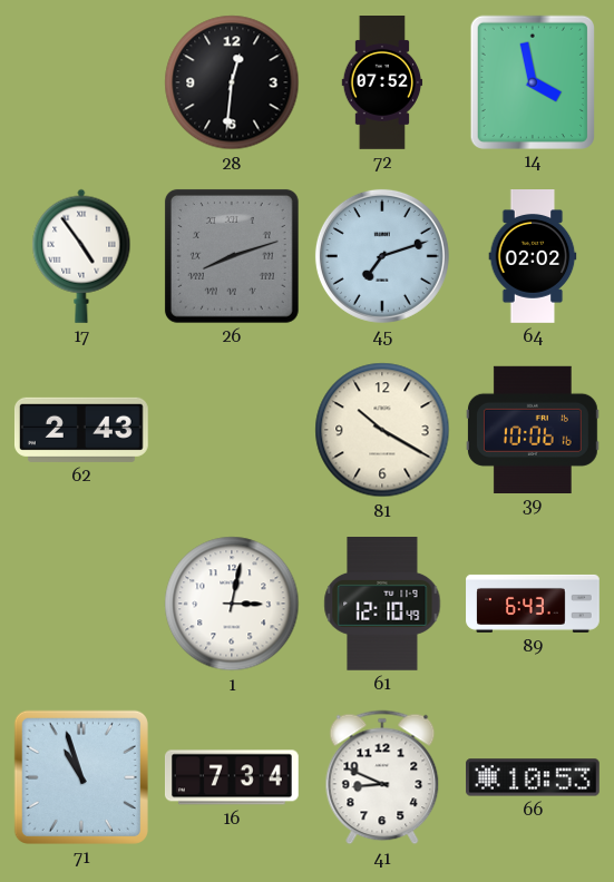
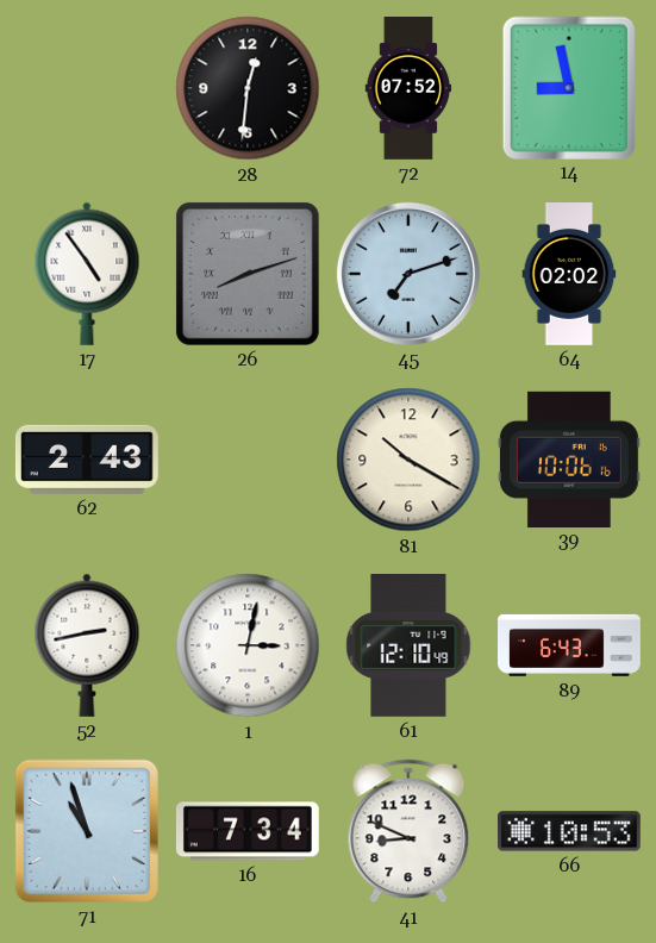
14: 3:58 -> 8:58
52: none -> 2:43
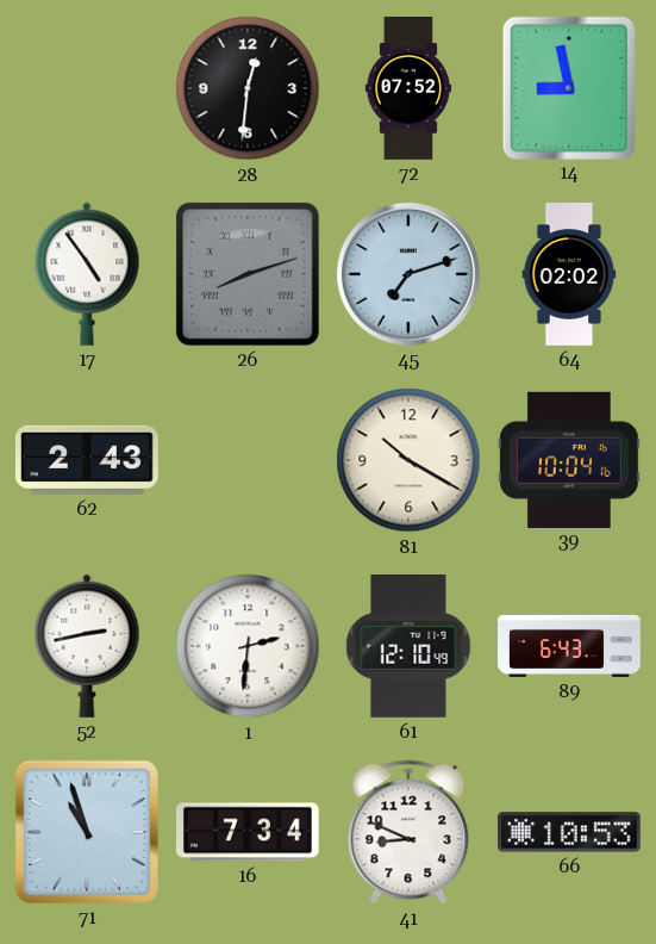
39: 10:06 -> 10:04
1: 3:02 -> 2:31
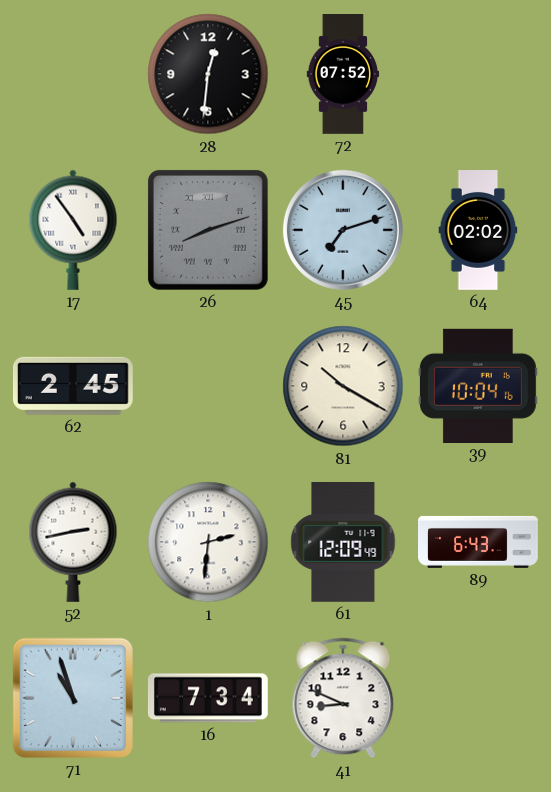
14: 8:58 -> none
62: 2:43 -> 2:45
61: 12:10 -> 12:09
66: 10:53 -> none
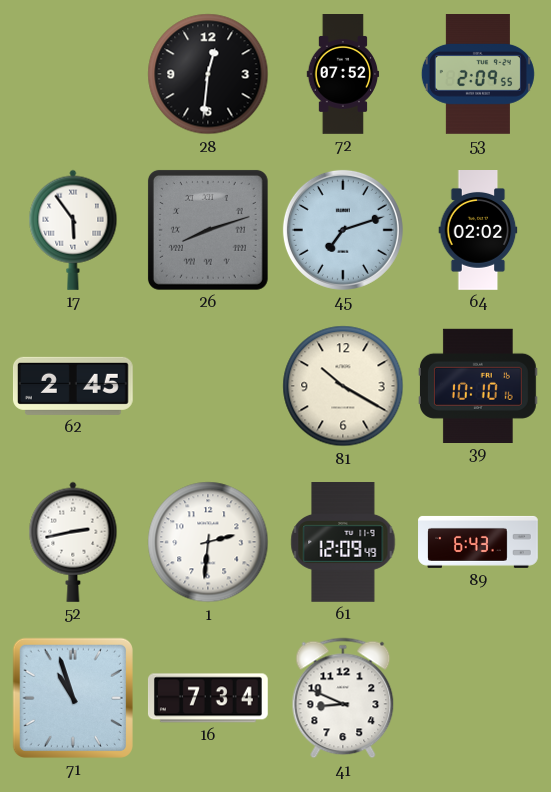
53: none -> 2:09
17: 4:54 -> 5:54
39: 10:04 -> 10:10
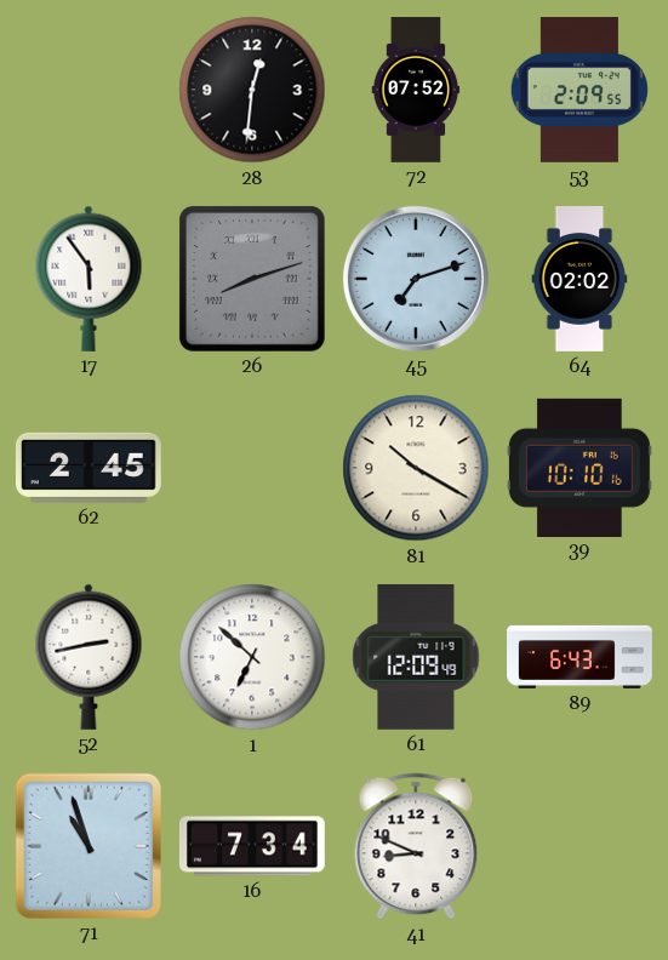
1: 2:31 -> 6:52
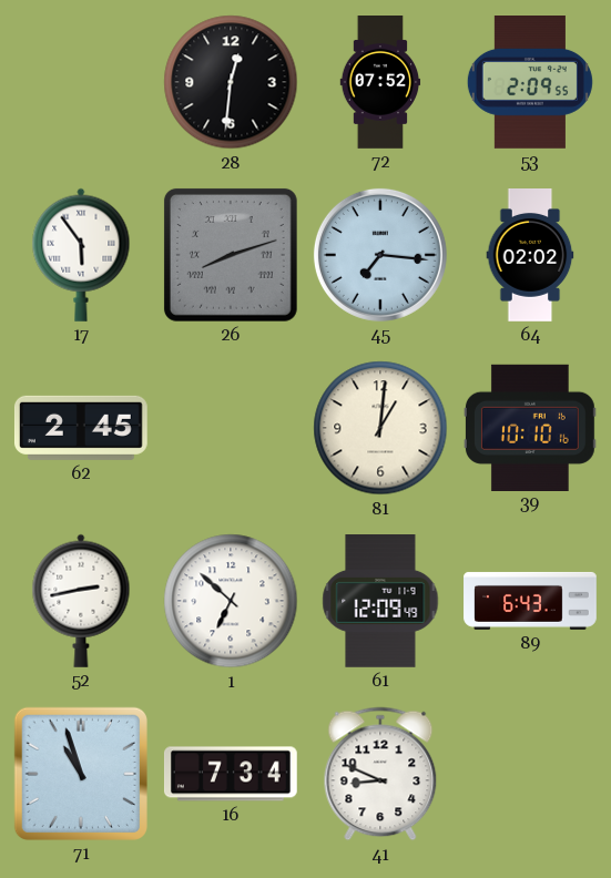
45: 7:12 -> 7:16
81: 10:20 -> 1:01
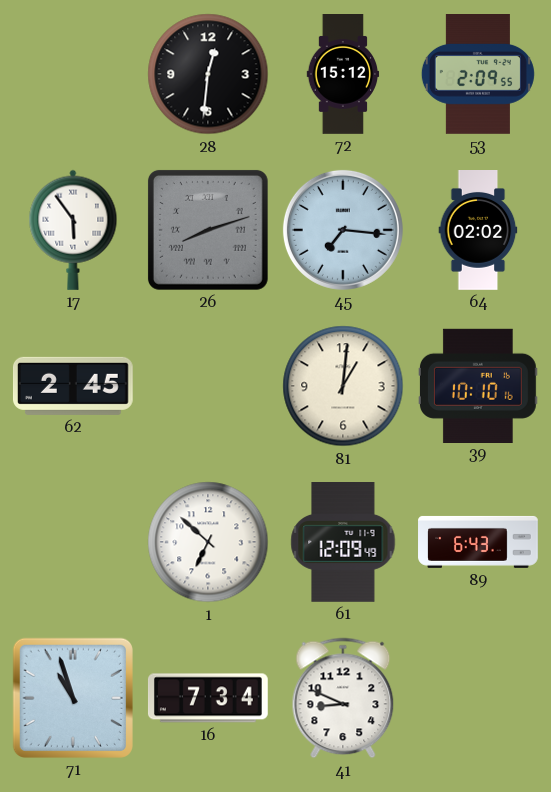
72: 07:52 -> 15:12
52: 2:43 -> none
